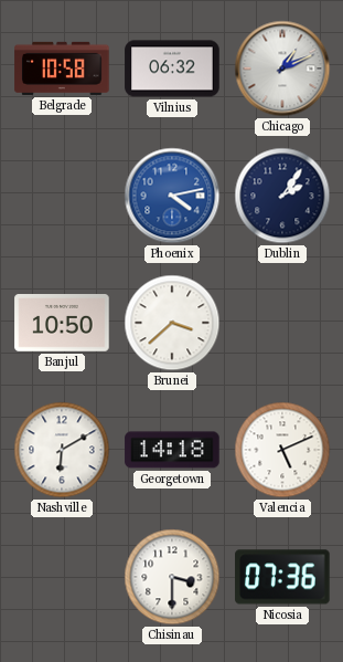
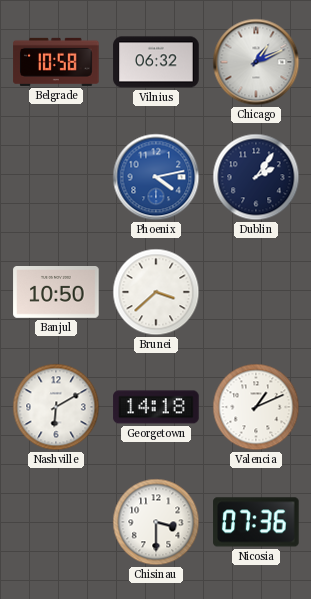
Valencia: 5:11 -> 1:11
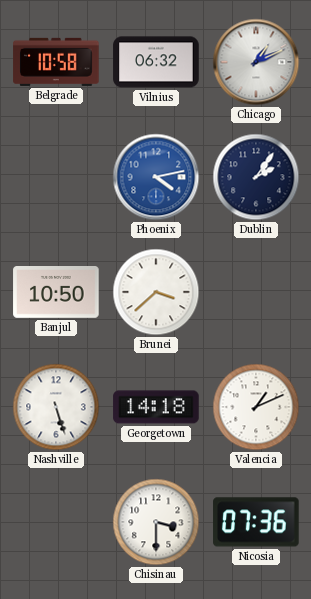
Nashville: 6:10 -> 5:27
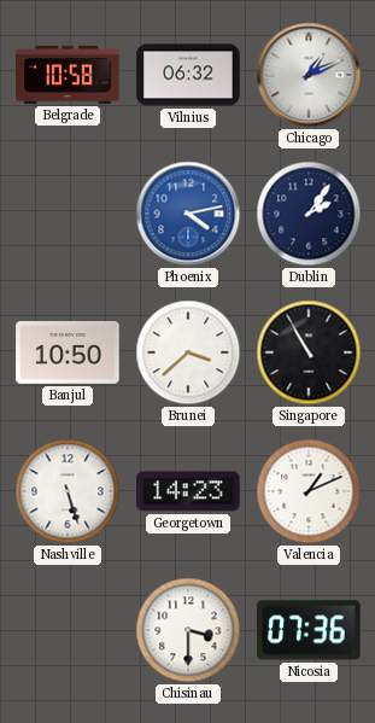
Singapore: none -> 10:55
Georgetown: 14:18 -> 14:23
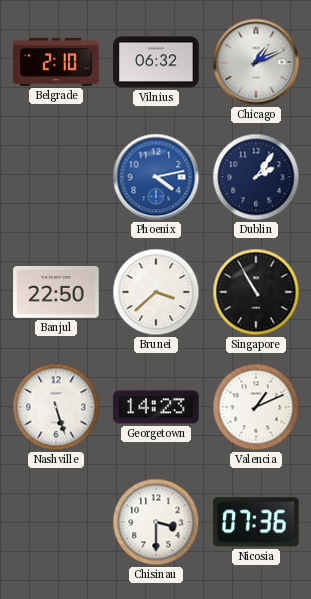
Belgrade: 10:58 -> 2:10
Banjul: 10:50 -> 22:50
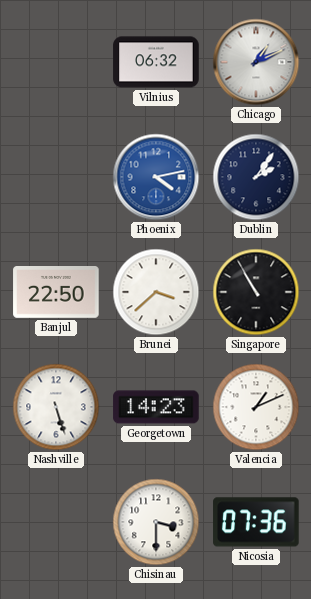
Belgrade: 2:10 -> none
